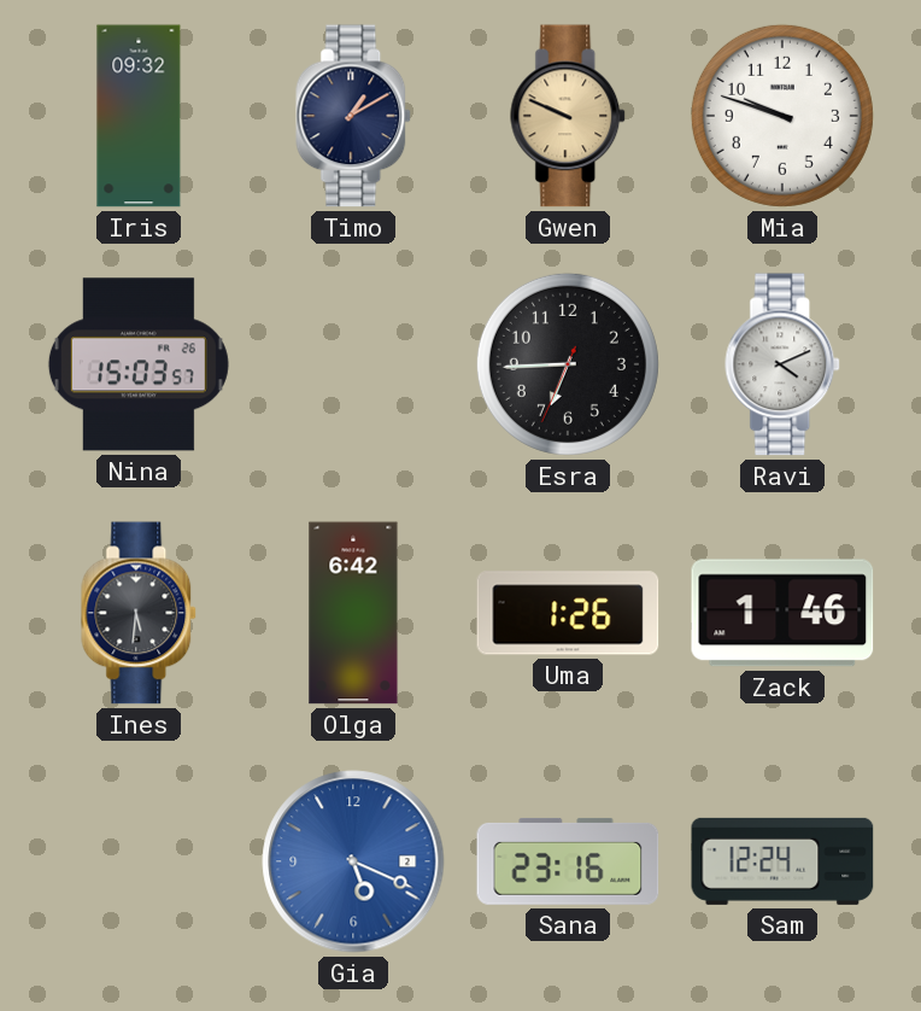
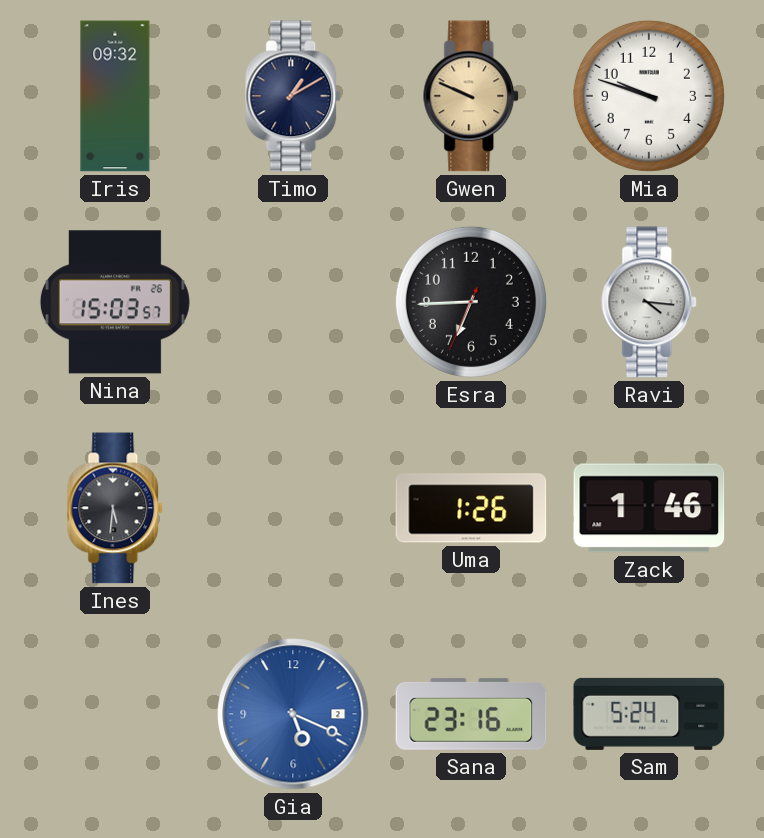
Ravi: 4:11 -> 4:16
Olga: 6:42 -> none
Sam: 12:24 -> 5:24
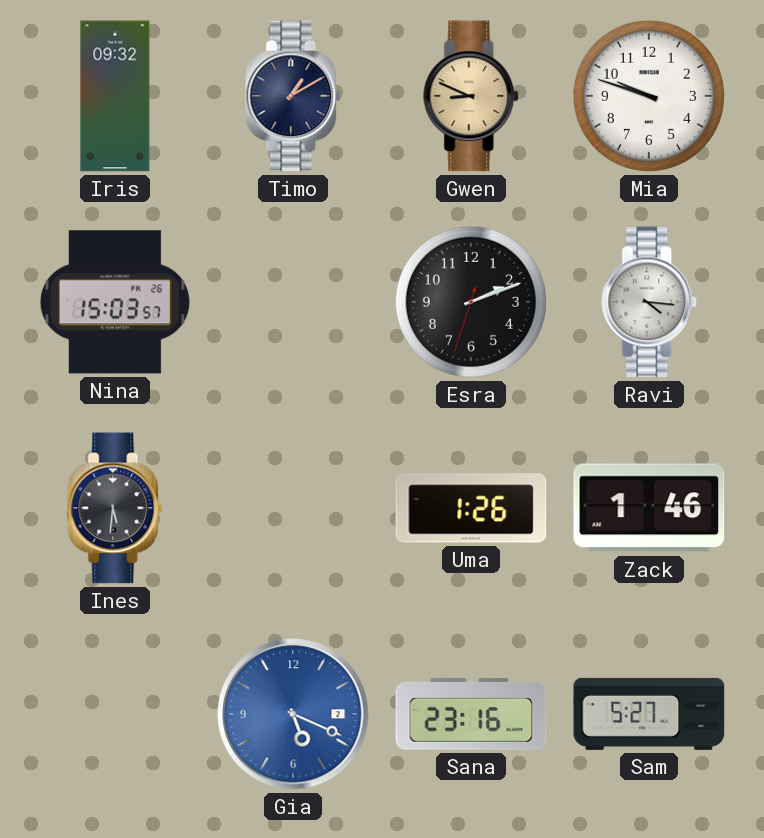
Gwen: 9:49 -> 8:49
Esra: 6:44 -> 2:11
Sam: 5:24 -> 5:27
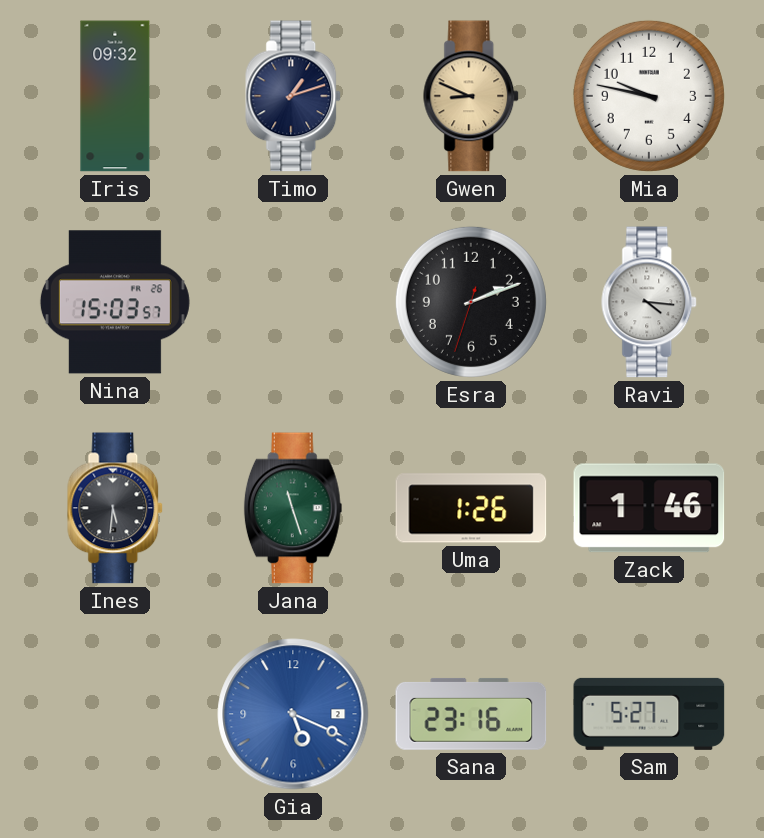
Timo: 1:10 -> 1:12
Mia: 9:48 -> 9:47
Jana: none -> 11:27
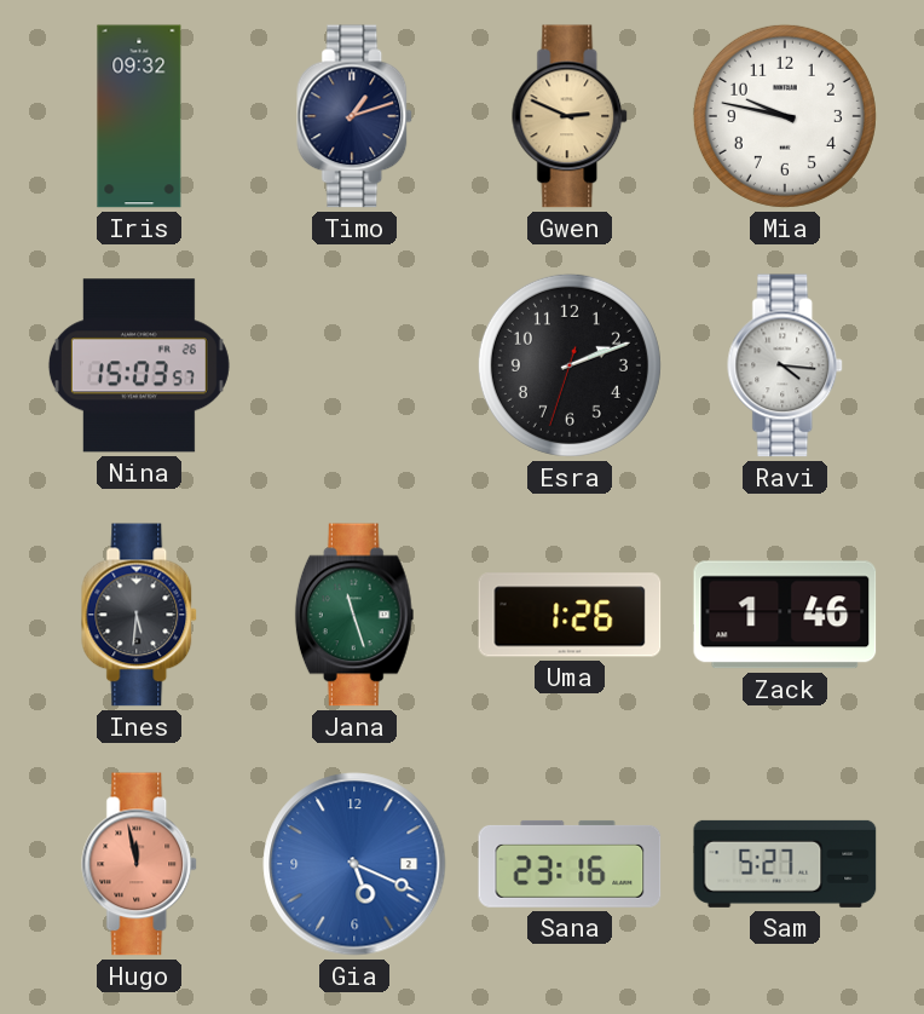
Gwen: 8:49 -> 2:49
Hugo: none -> 11:58
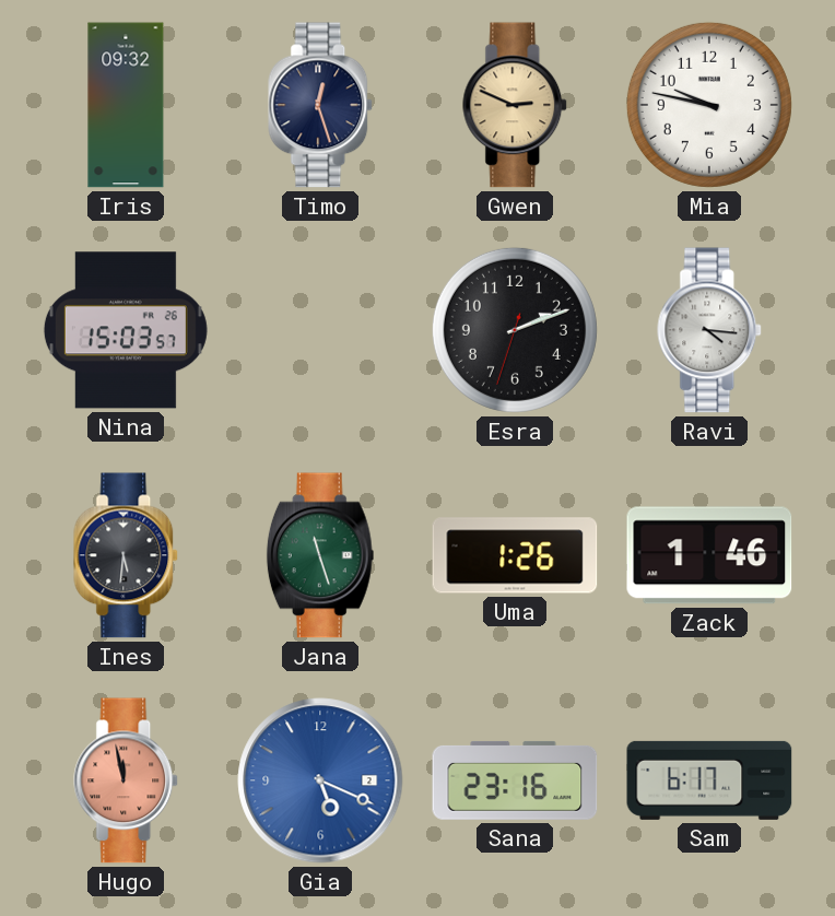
Timo: 1:12 -> 12:27
Sam: 5:27 -> 6:17
